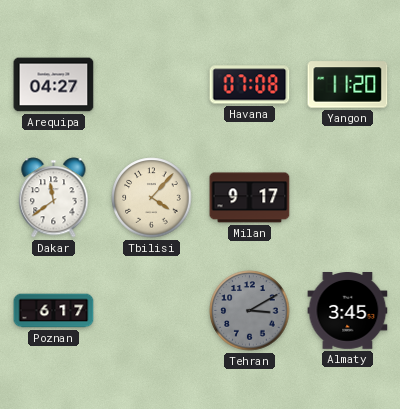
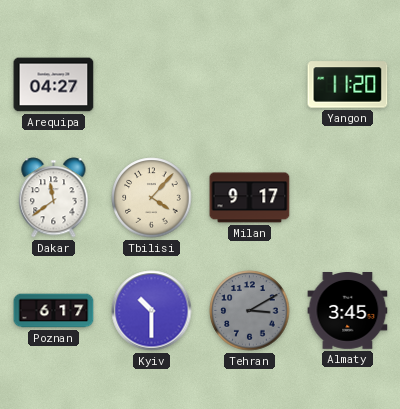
Havana: 07:08 -> none
Kyiv: none -> 10:30
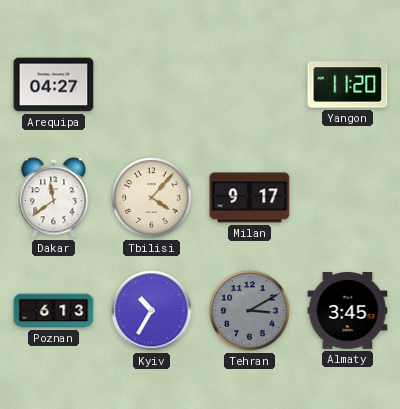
Poznan: 6:17 -> 6:13
Kyiv: 10:30 -> 10:35
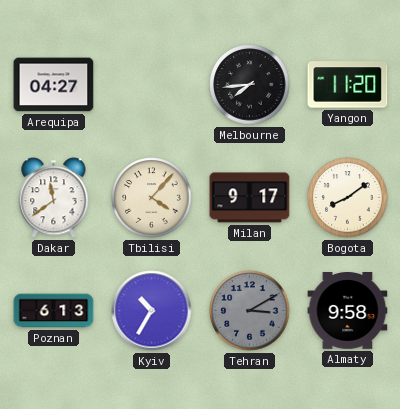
Melbourne: none -> 7:44
Bogota: none -> 8:09
Almaty: 3:45 -> 9:58
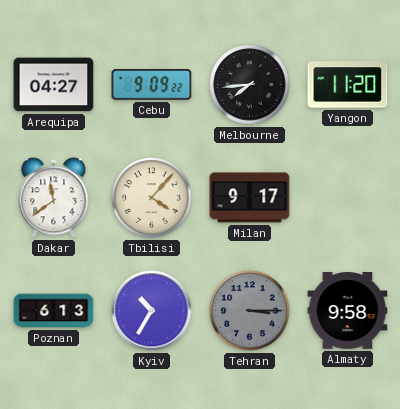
Cebu: none -> 9:09
Bogota: 8:09 -> none
Tehran: 3:10 -> 3:15
